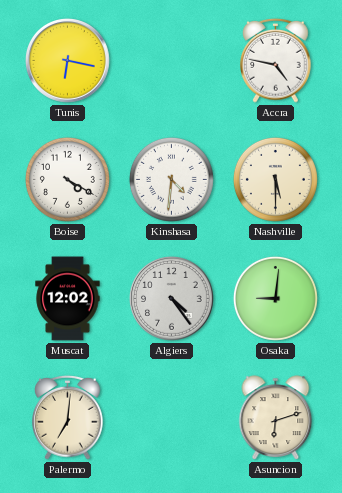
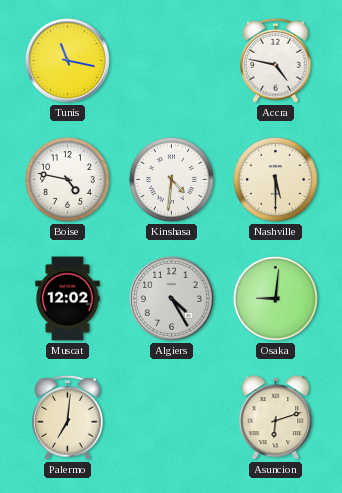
Tunis: 6:17 -> 11:17
Boise: 4:20 -> 4:47
Algiers: 4:24 -> 4:25
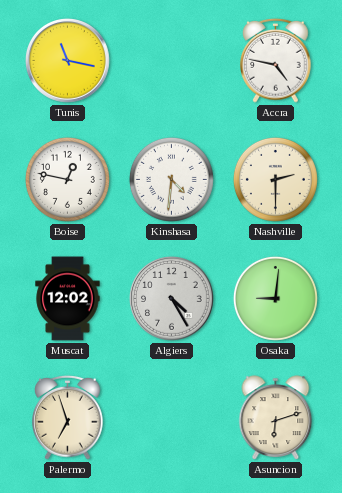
Boise: 4:47 -> 12:47
Nashville: 5:30 -> 2:30
Palermo: 7:01 -> 6:57
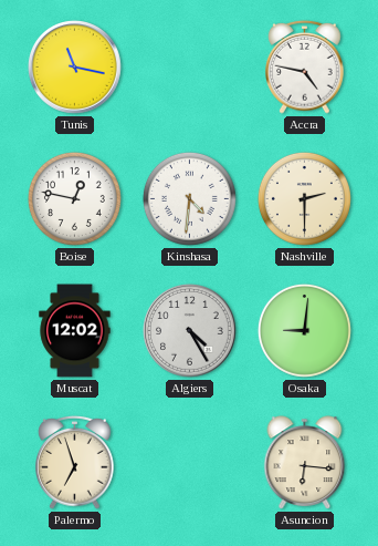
Asuncion: 6:12 -> 6:16
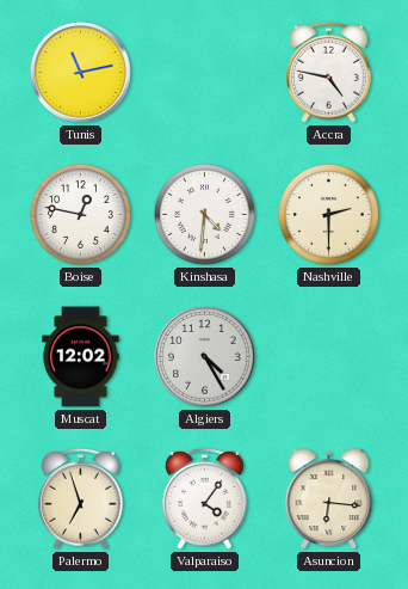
Tunis: 11:17 -> 11:13
Osaka: 9:01 -> none
Valparaiso: none -> 4:06
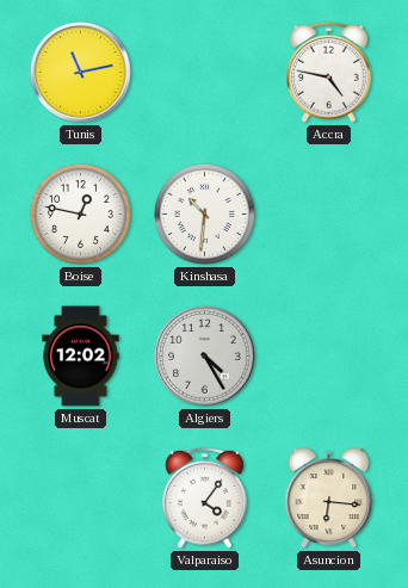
Kinshasa: 4:31 -> 10:31
Nashville: 2:30 -> none
Palermo: 6:57 -> none
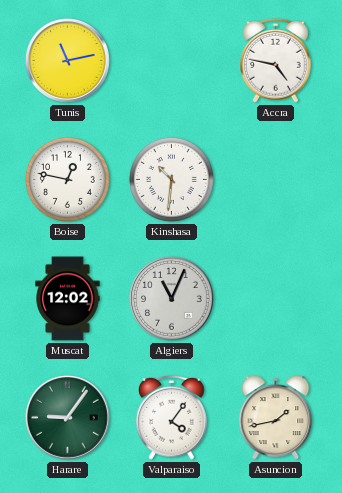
Algiers: 4:25 -> 11:04
Harare: none -> 9:06
Asuncion: 6:16 -> 1:43
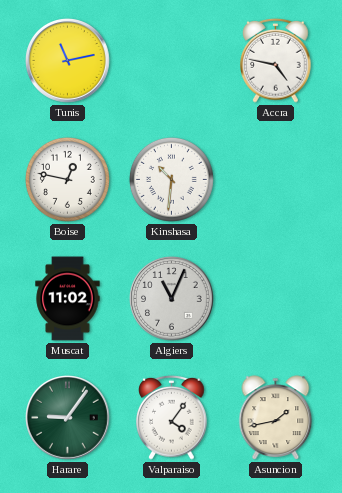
Muscat: 12:02 -> 11:02
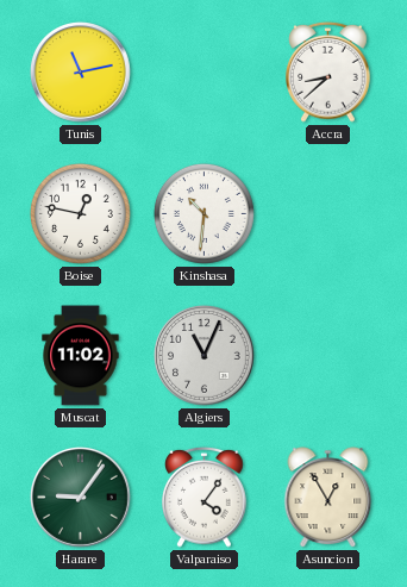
Accra: 4:47 -> 8:38
Asuncion: 1:43 -> 12:55
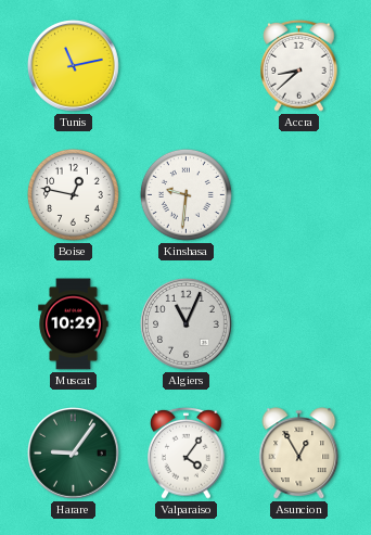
Kinshasa: 10:31 -> 9:31
Muscat: 11:02 -> 10:29
